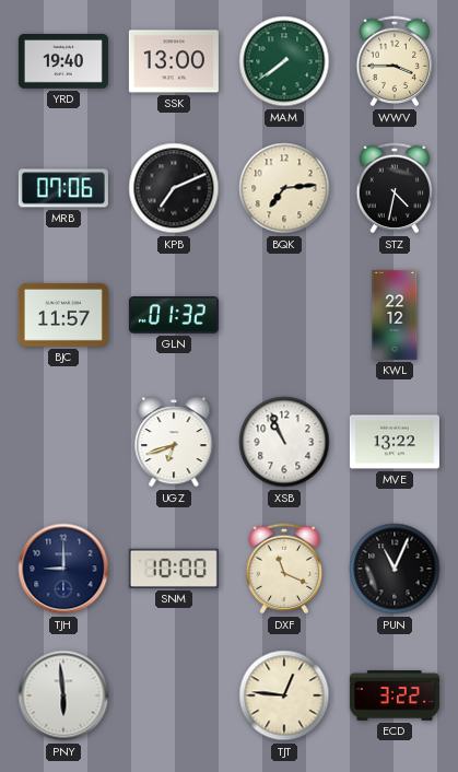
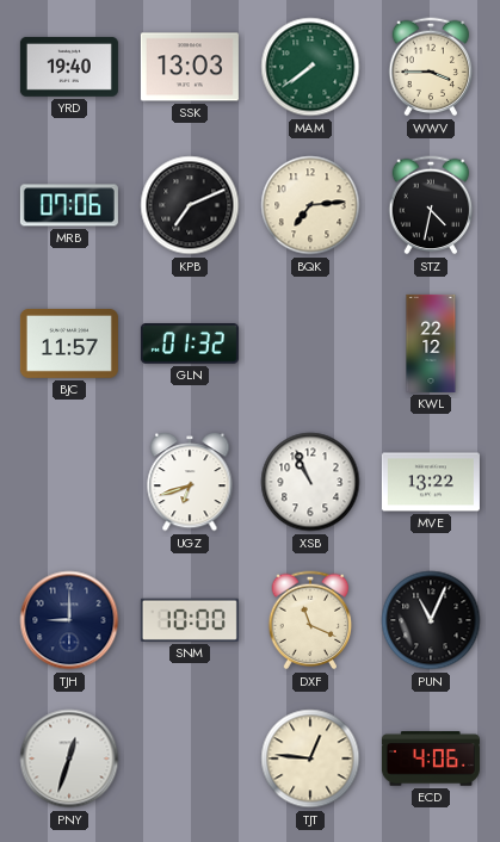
SSK: 13:00 -> 13:03
PNY: 5:59 -> 12:33
ECD: 3:22 -> 4:06
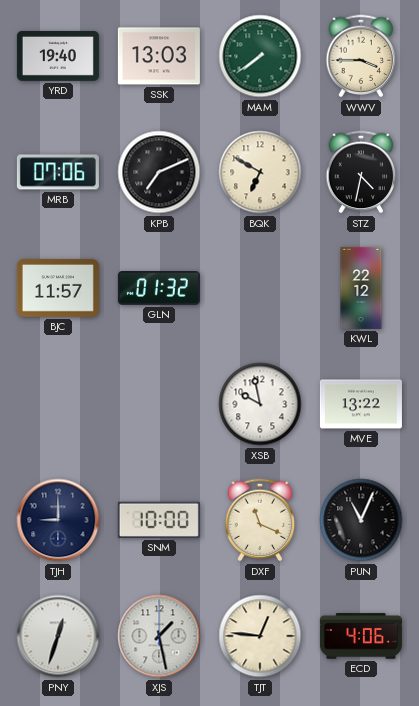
BQK: 7:14 -> 6:50
UGZ: 6:42 -> none
XSB: 10:56 -> 9:58
XJS: none -> 1:28
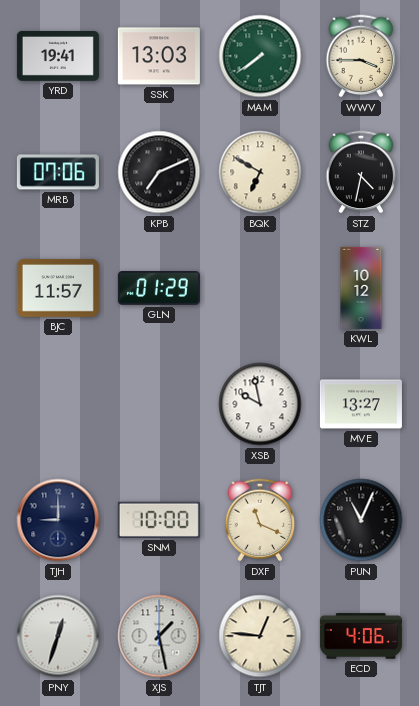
YRD: 19:40 -> 19:41
GLN: 01:32 -> 01:29
KWL: 22:12 -> 10:12
MVE: 13:22 -> 13:27
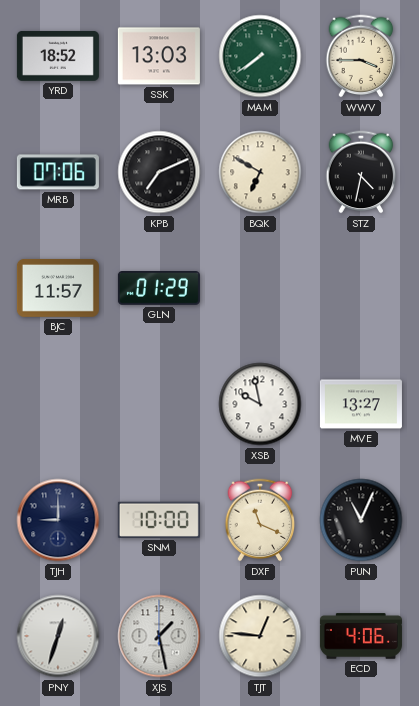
YRD: 19:41 -> 18:52
KWL: 10:12 -> none
